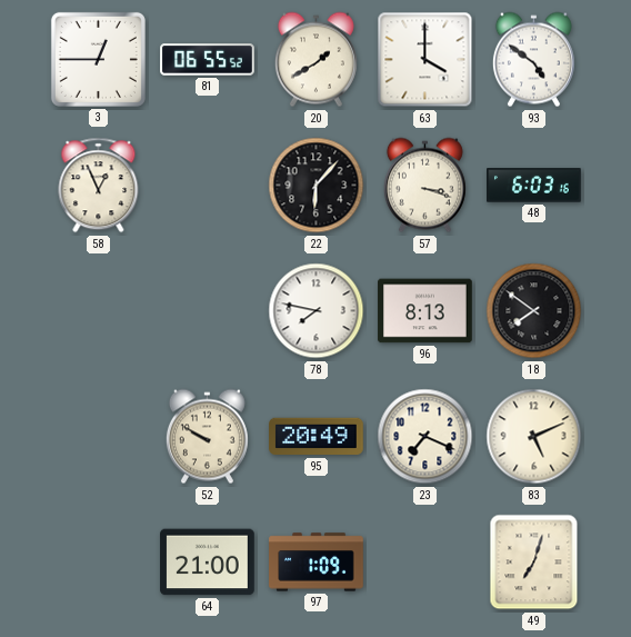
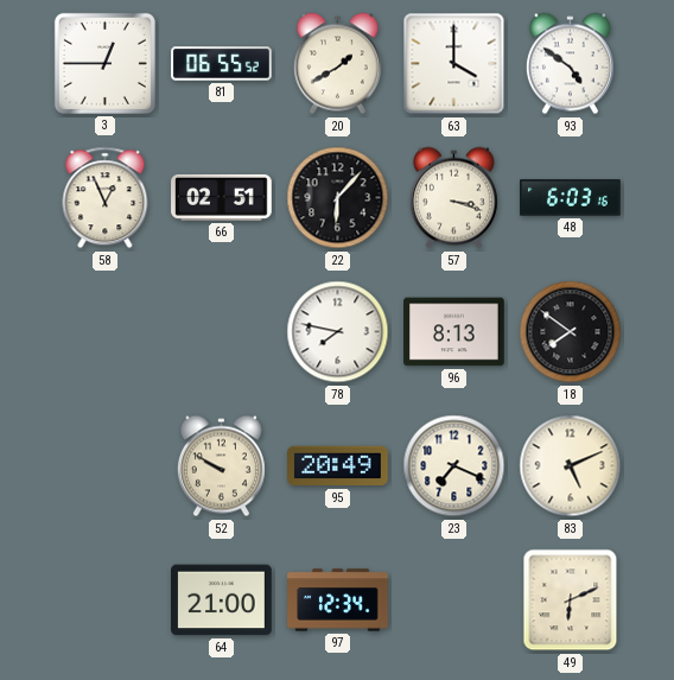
66: none -> 02:51
97: 1:09 -> 12:34
49: 7:03 -> 6:11
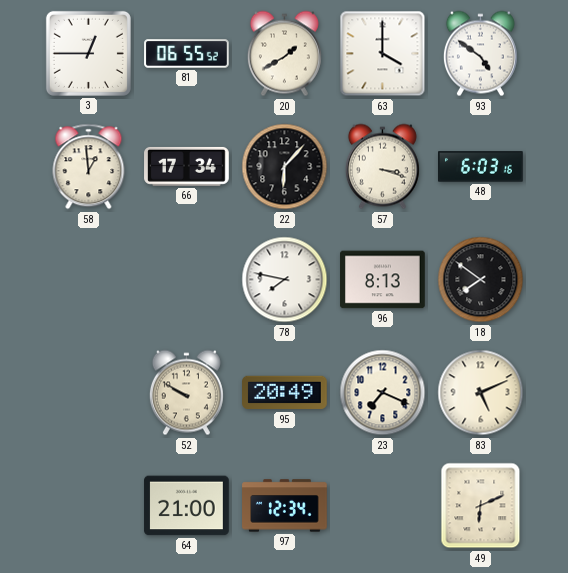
58: 12:56 -> 12:59
66: 02:51 -> 17:34
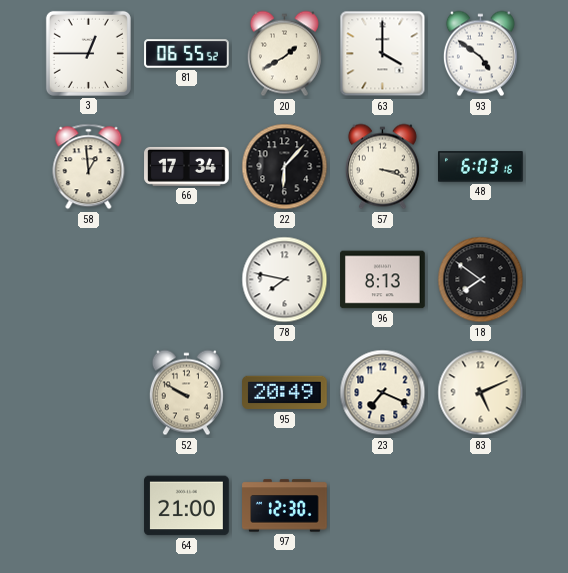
97: 12:34 -> 12:30
49: 6:11 -> none
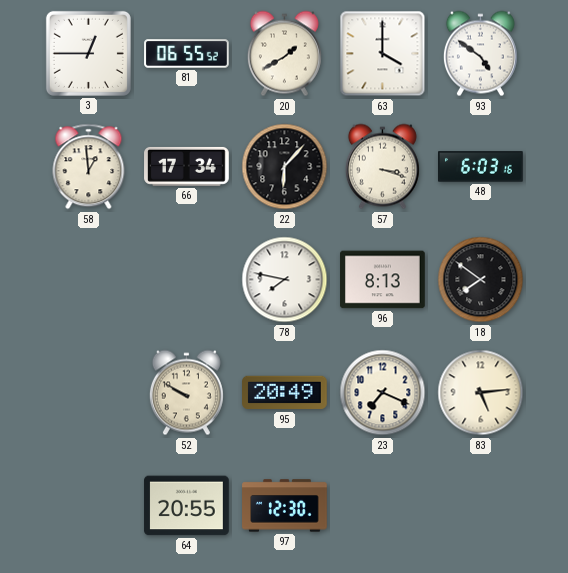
83: 5:11 -> 5:14
64: 21:00 -> 20:55
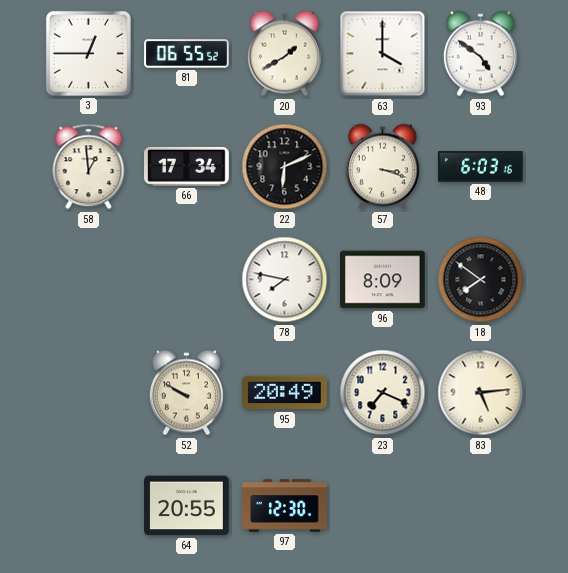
22: 6:07 -> 6:11
96: 8:13 -> 8:09
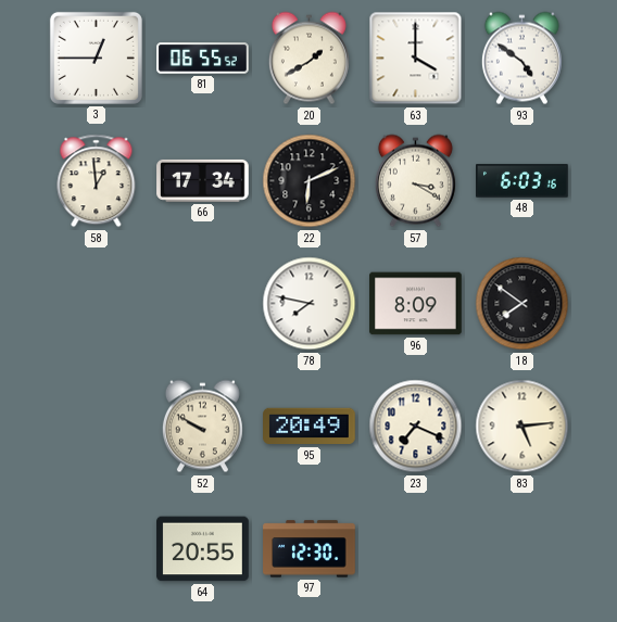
57: 3:18 -> 3:20
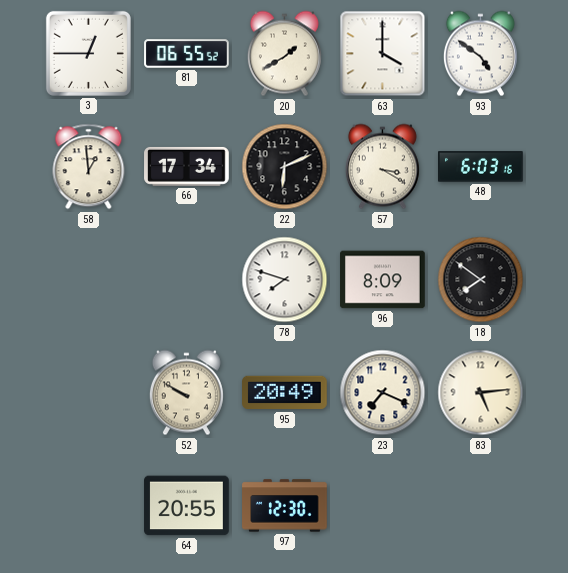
78: 7:47 -> 7:48
